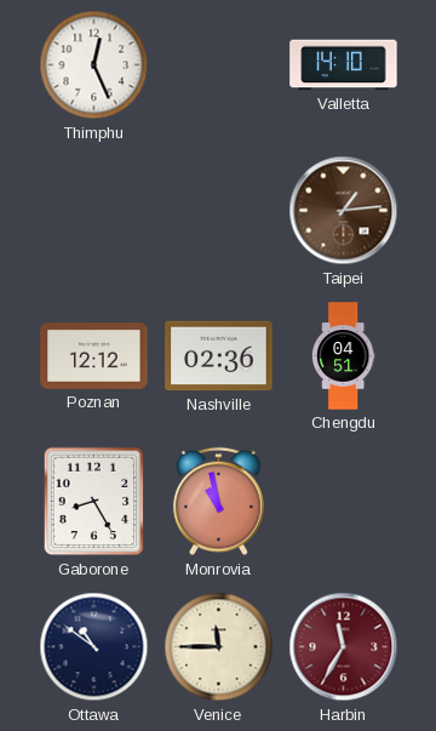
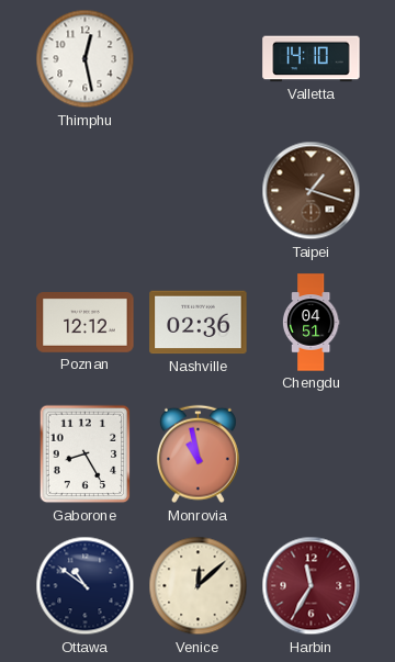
Thimphu: 12:26 -> 12:28
Taipei: 1:14 -> 1:18
Venice: 11:45 -> 12:08
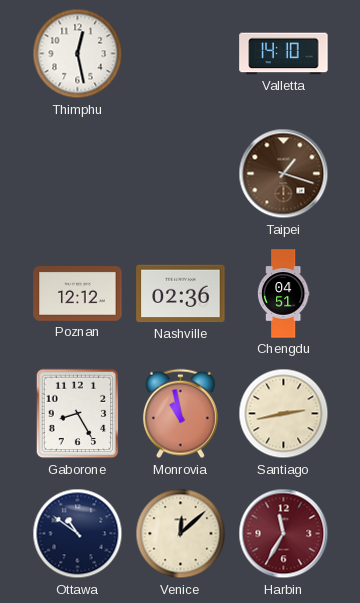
Santiago: none -> 2:43
